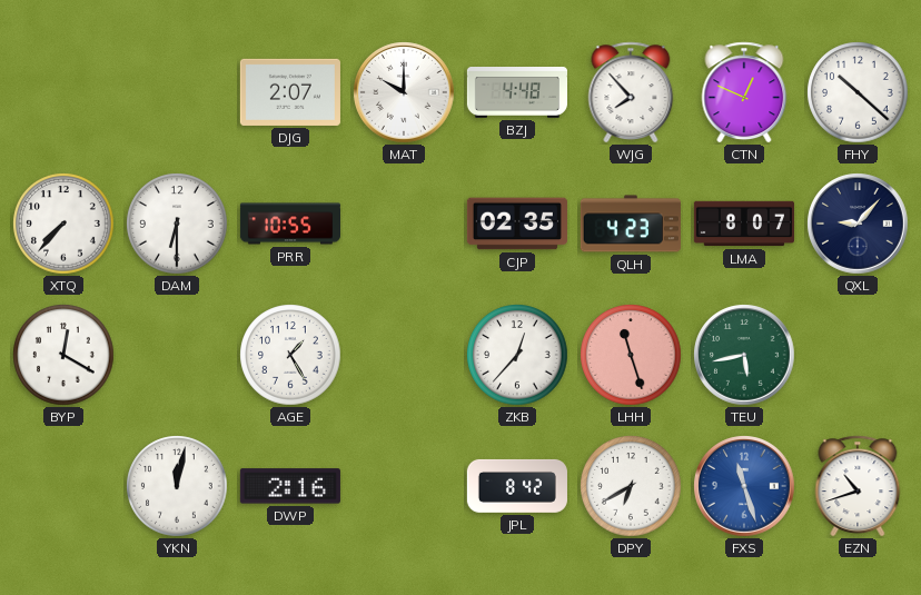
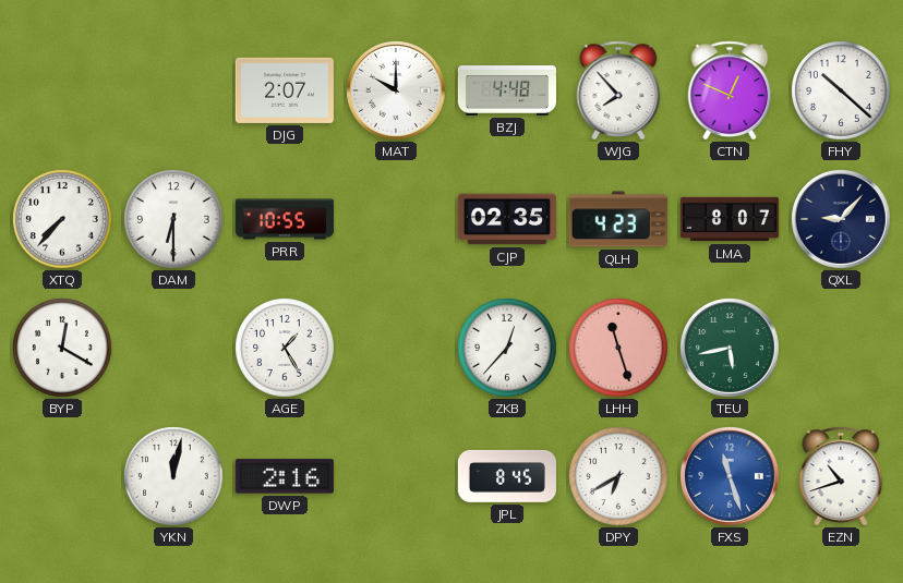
JPL: 8:42 -> 8:45
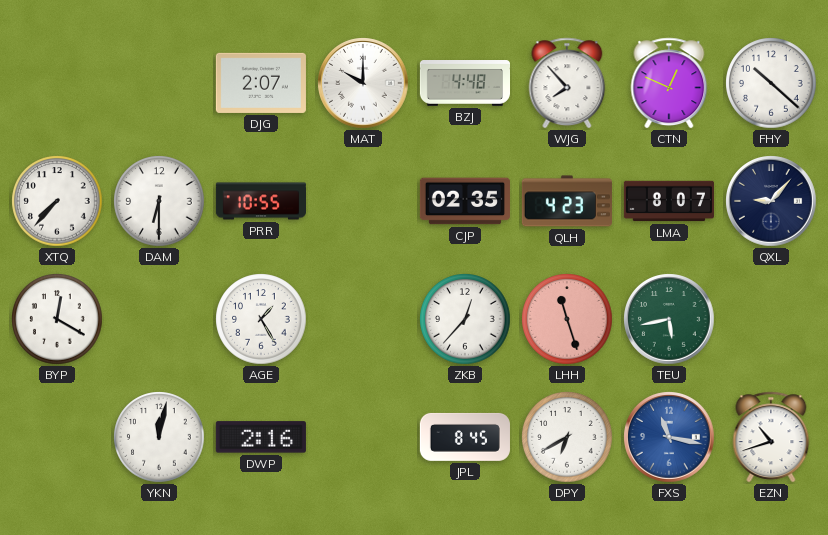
FXS: 11:27 -> 11:17
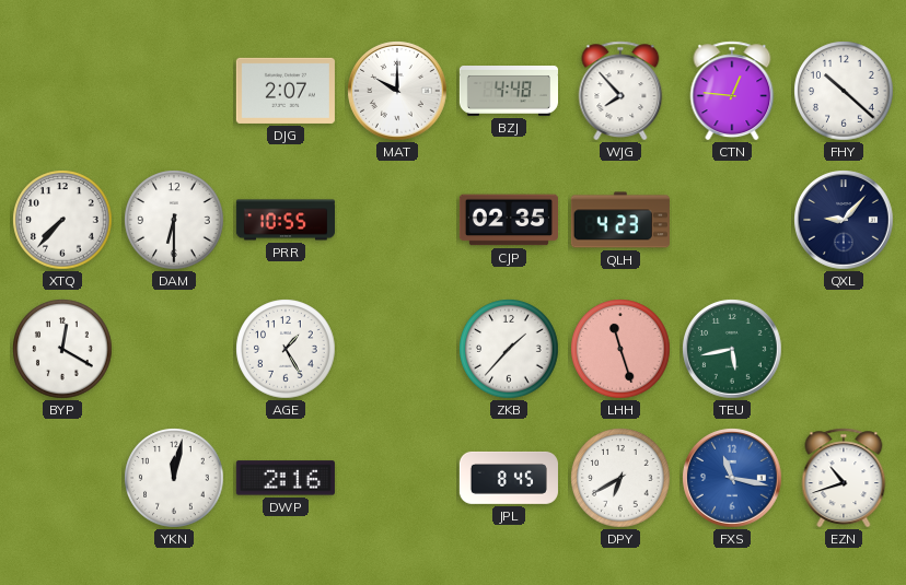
CTN: 12:49 -> 12:46
LMA: 8:07 -> none
ZKB: 12:37 -> 1:37
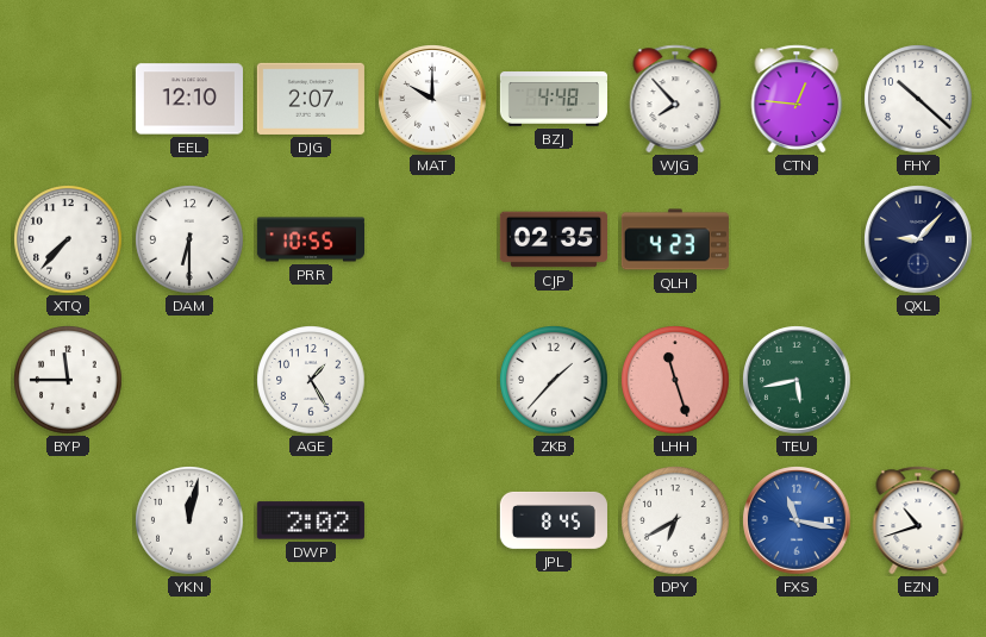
EEL: none -> 12:10
BYP: 12:20 -> 11:45
DWP: 2:16 -> 2:02
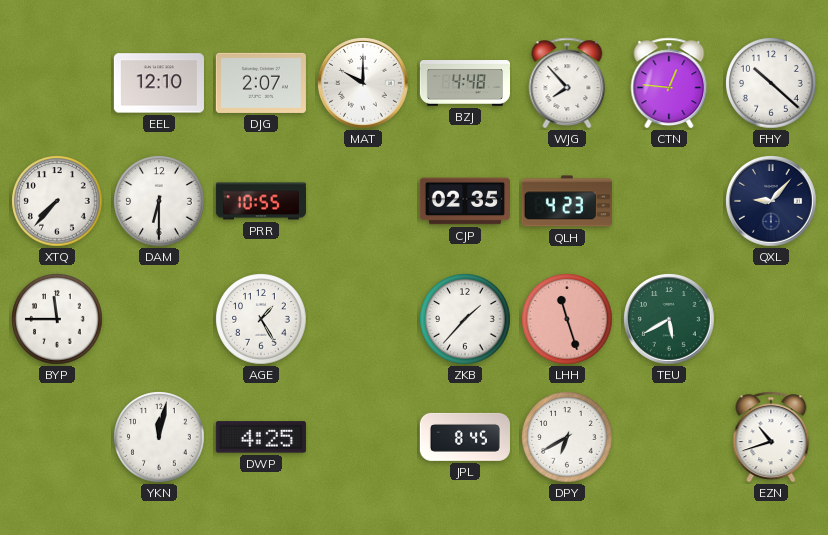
TEU: 5:43 -> 5:40
DWP: 2:02 -> 4:25
FXS: 11:17 -> none
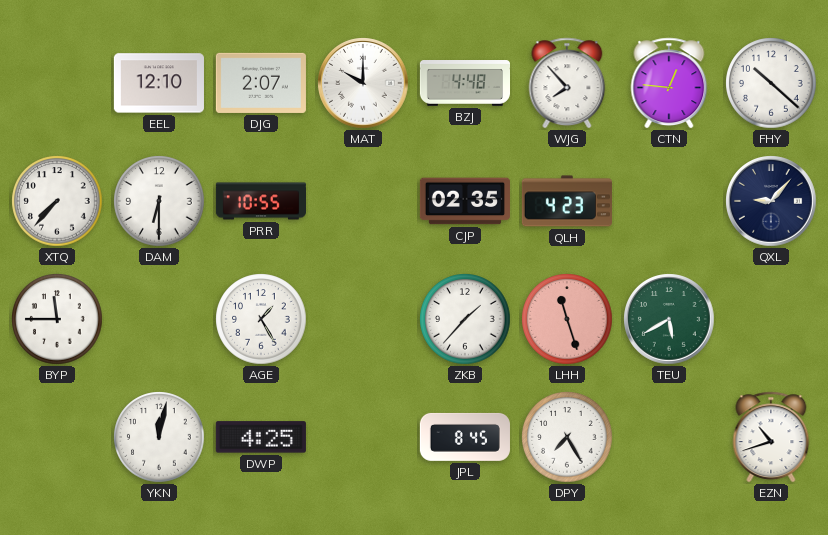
DPY: 6:40 -> 7:25
